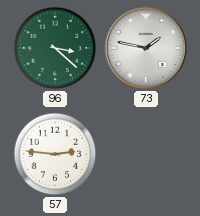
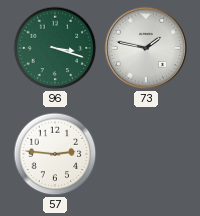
96: 3:22 -> 3:18
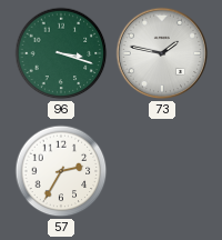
57: 2:46 -> 2:35
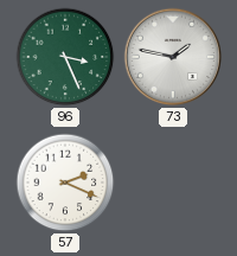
96: 3:18 -> 3:26
57: 2:35 -> 2:19
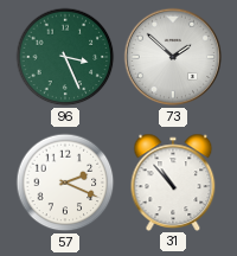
73: 1:47 -> 1:52
31: none -> 10:53
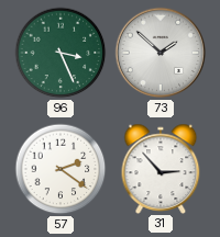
57: 2:19 -> 2:21
31: 10:53 -> 2:53
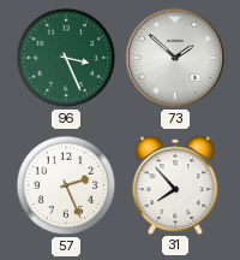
57: 2:21 -> 2:26
31: 2:53 -> 7:53
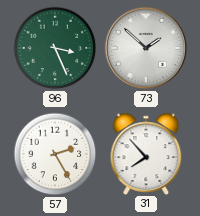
57: 2:26 -> 2:25
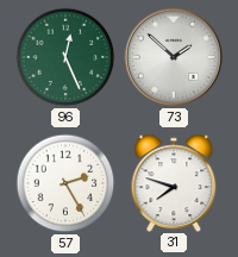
96: 3:26 -> 12:26
31: 7:53 -> 7:48
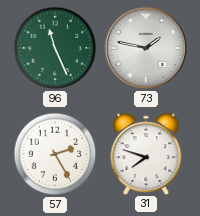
96: 12:26 -> 11:26
73: 1:52 -> 1:47
